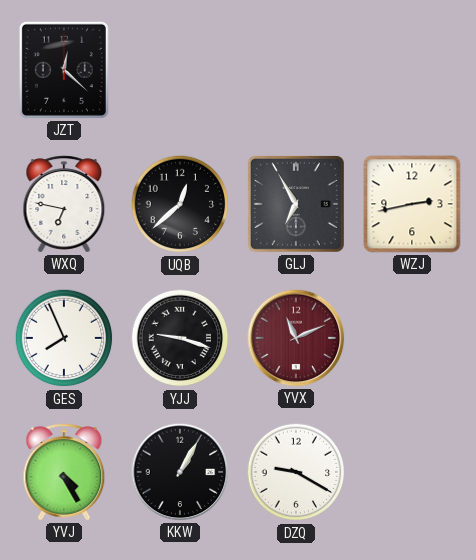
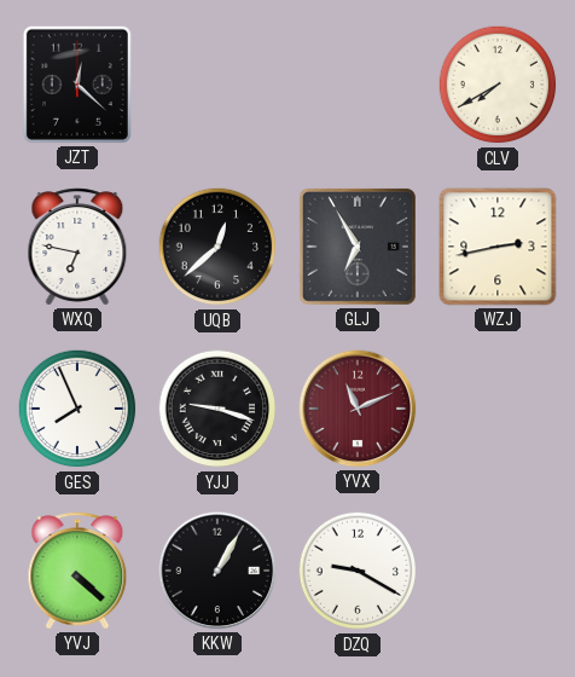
CLV: none -> 7:40
YVJ: 4:25 -> 4:22
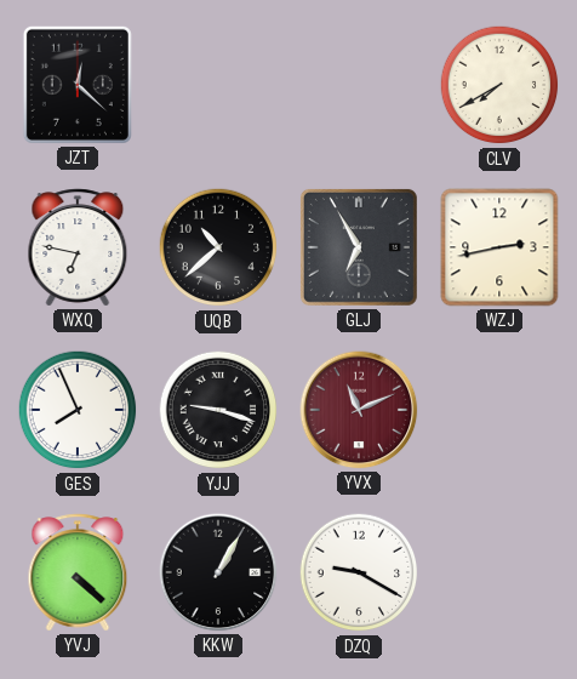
UQB: 12:38 -> 10:38
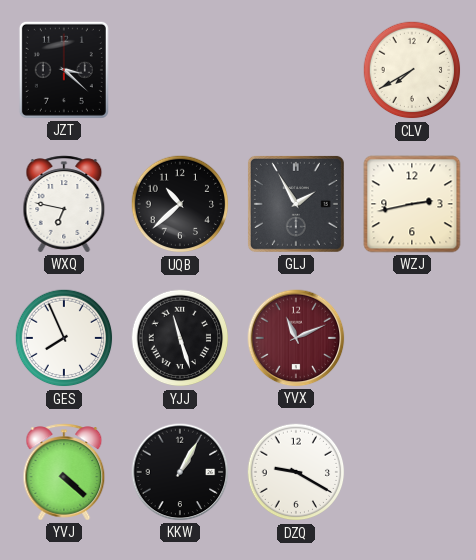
JZT: 12:22 -> 3:22
GLJ: 6:55 -> 1:55
YJJ: 9:18 -> 11:27
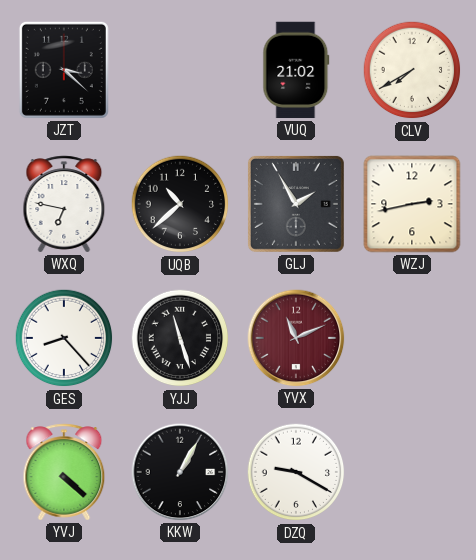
VUQ: none -> 21:02
GES: 7:56 -> 8:23
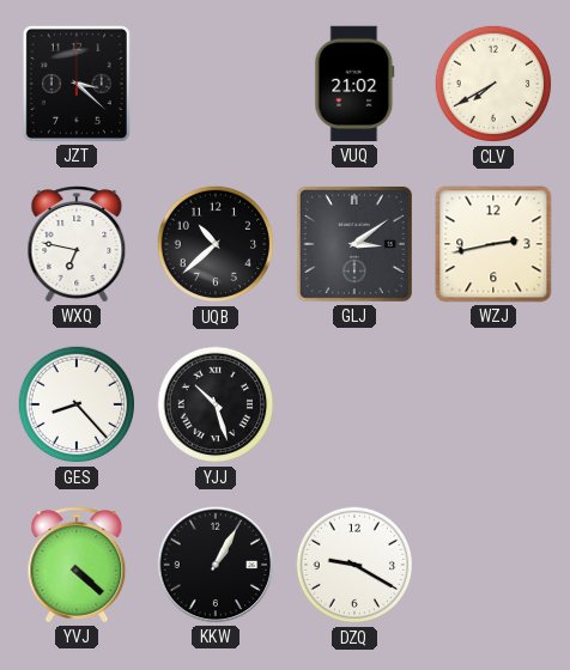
GLJ: 1:55 -> 3:09
YJJ: 11:27 -> 10:27
YVX: 11:11 -> none
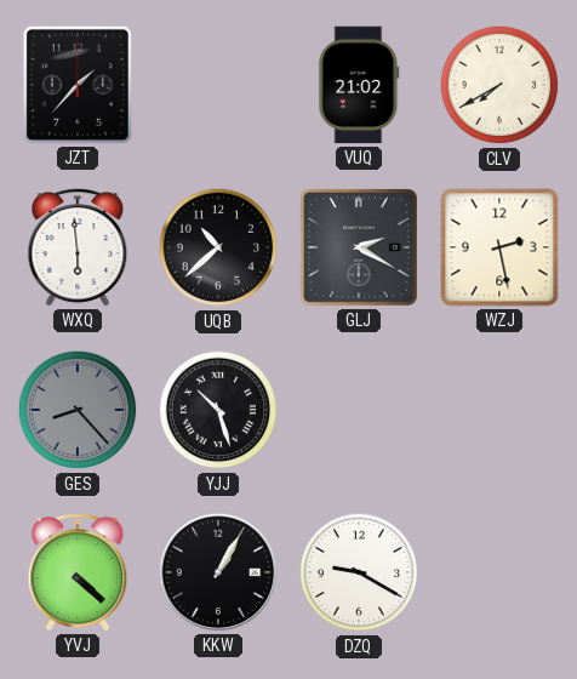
JZT: 3:22 -> 1:37
WXQ: 6:47 -> 5:59
GLJ: 3:09 -> 2:20
WZJ: 2:43 -> 2:28
GES dial: white -> grey
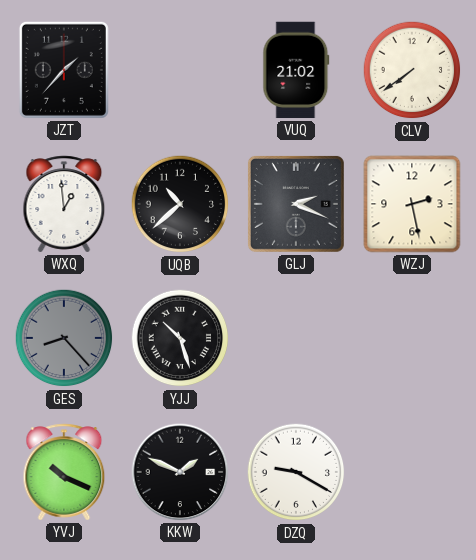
CLV: 7:40 -> 7:39
WXQ: 5:59 -> 12:59
GLJ: 2:20 -> 2:19
YVJ: 4:22 -> 10:19
KKW: 1:05 -> 1:49
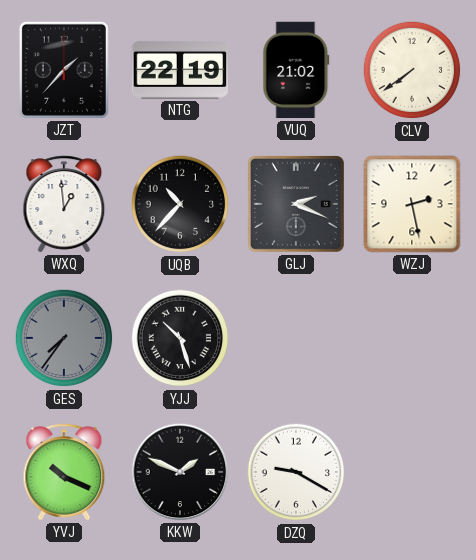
NTG: none -> 22:19
UQB: 10:38 -> 10:37
GES: 8:23 -> 7:36
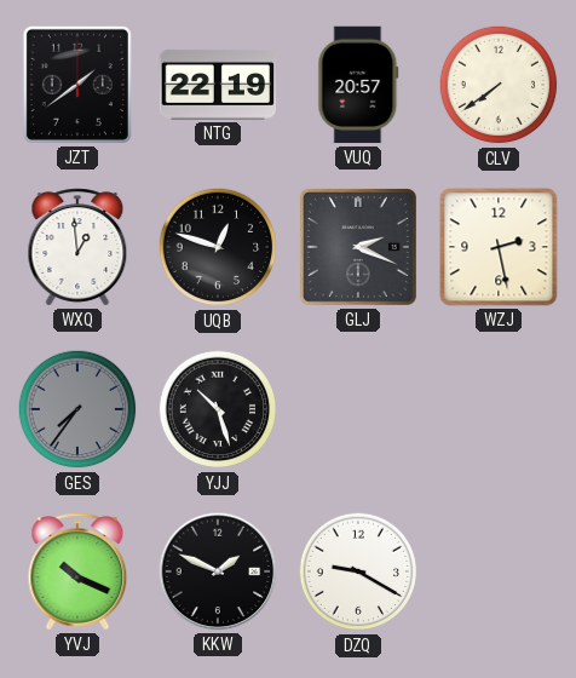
JZT: 1:37 -> 1:39
VUQ: 21:02 -> 20:57
UQB: 10:37 -> 12:48
